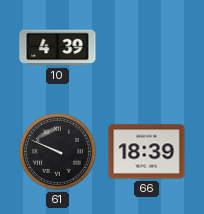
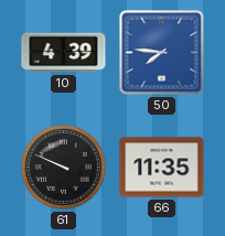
50: none -> 7:46
66: 18:39 -> 11:35
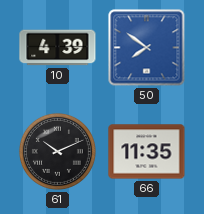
50: 7:46 -> 7:51
61: 9:49 -> 10:11
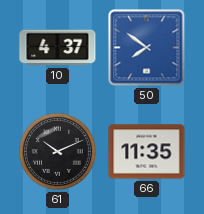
10: 4:39 -> 4:37
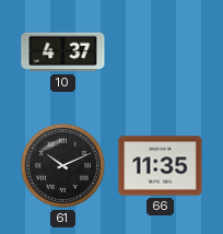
50: 7:51 -> none
